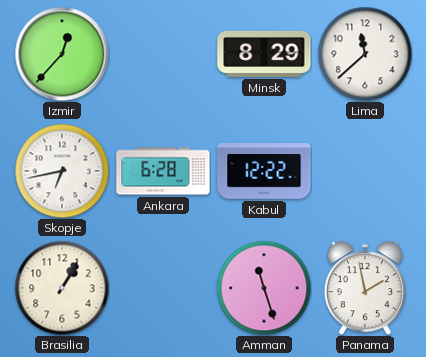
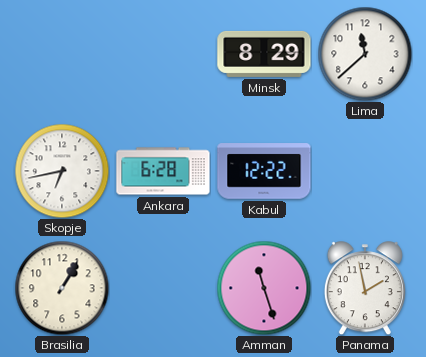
Izmir: 12:37 -> none
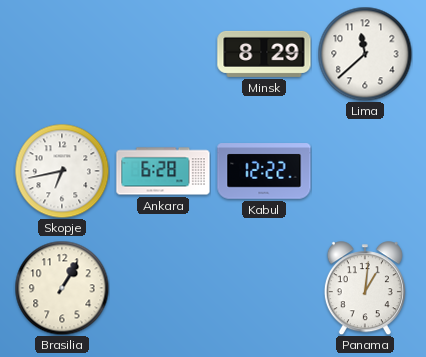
Amman: 11:27 -> none
Panama: 1:58 -> 1:01
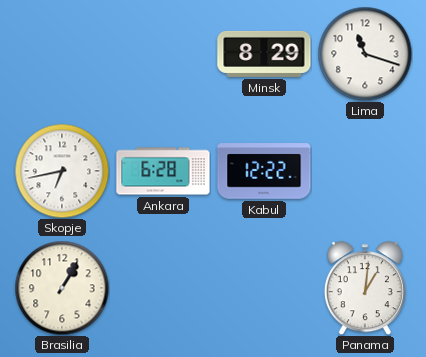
Lima: 11:38 -> 11:18
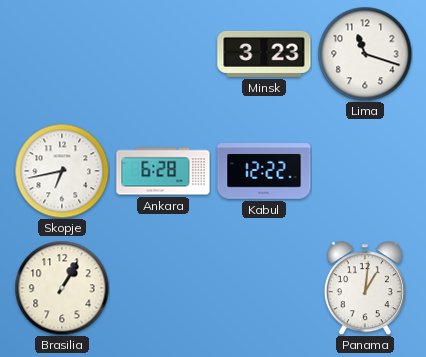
Minsk: 8:29 -> 3:23
